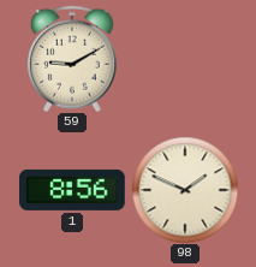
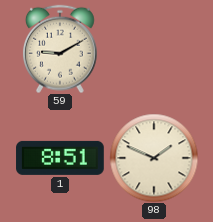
1: 8:56 -> 8:51
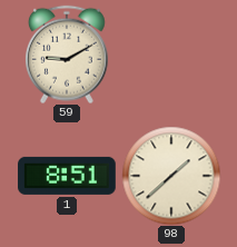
98: 1:49 -> 1:38
